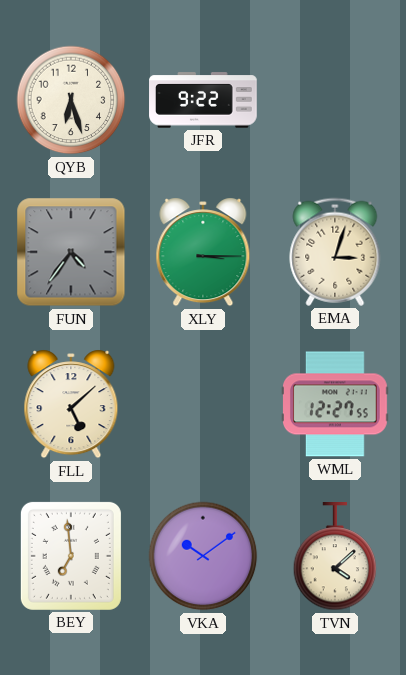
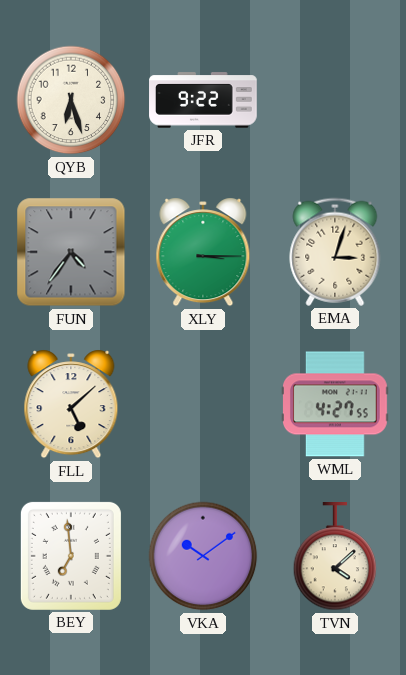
WML: 12:27 -> 4:27
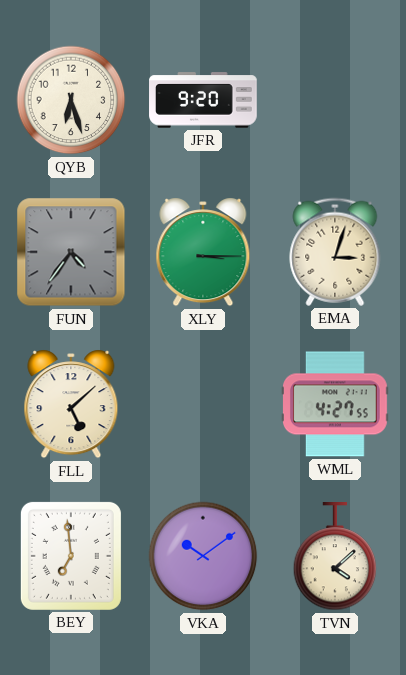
JFR: 9:22 -> 9:20
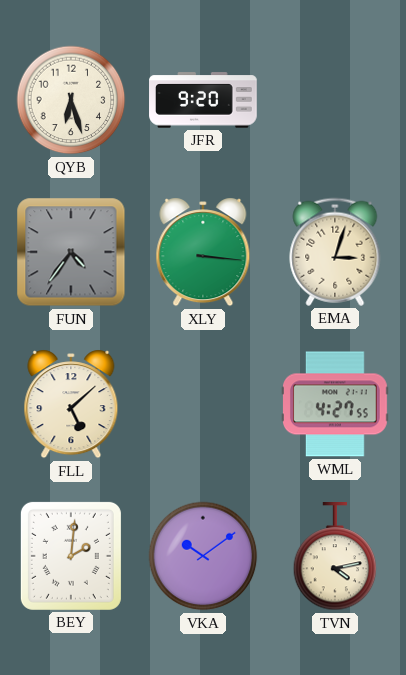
XLY: 3:15 -> 3:16
BEY: 6:59 -> 2:01
TVN: 4:08 -> 4:13
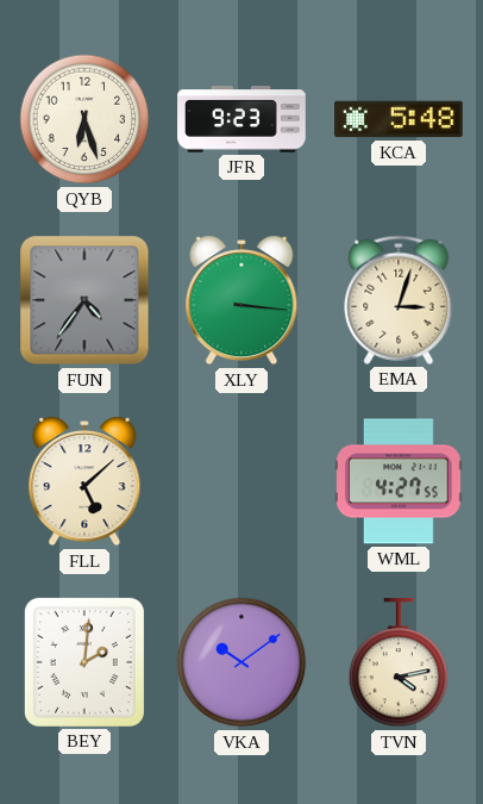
JFR: 9:20 -> 9:23
KCA: none -> 5:48
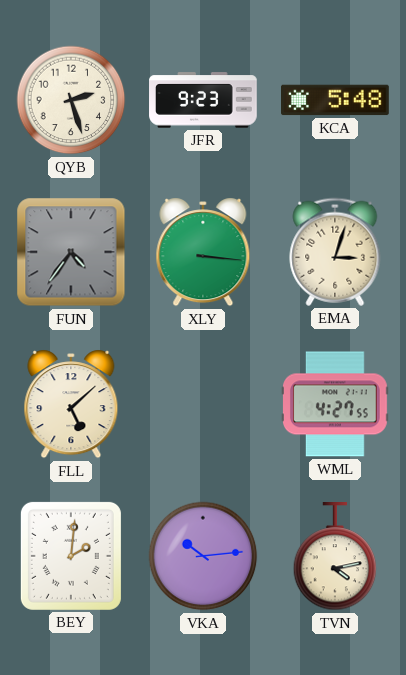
QYB: 6:27 -> 2:27
VKA: 10:09 -> 10:14
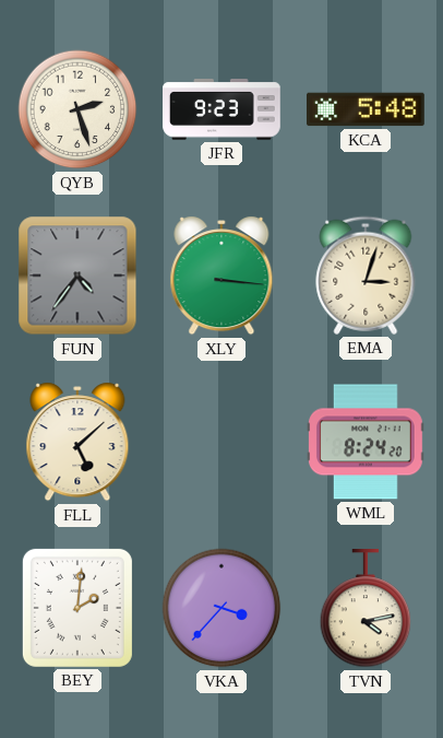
WML: 4:27 -> 8:24
VKA: 10:14 -> 3:37
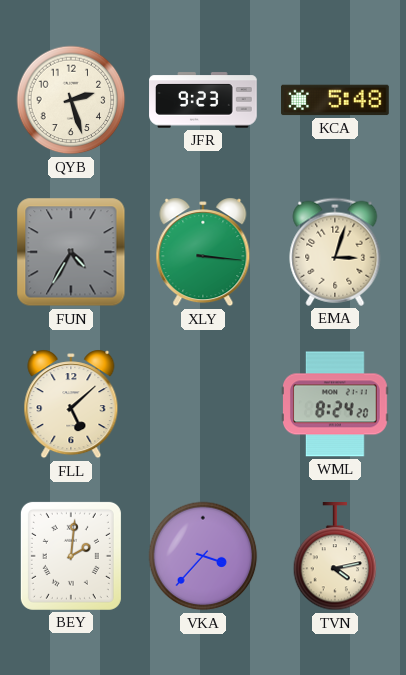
FUN: 4:36 -> 4:35
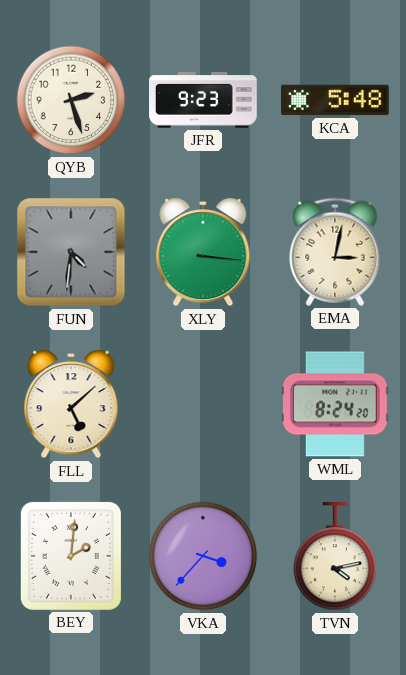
FUN: 4:35 -> 4:31
EMA: 3:03 -> 3:02
